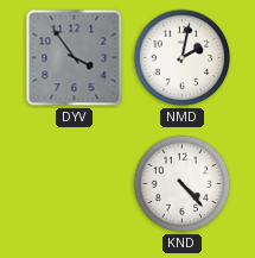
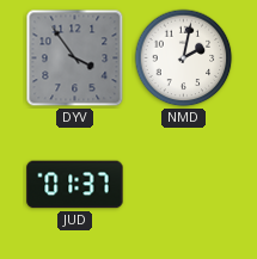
JUD: none -> 01:37
KND: 4:23 -> none
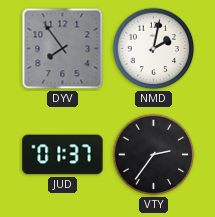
DYV: 3:54 -> 7:54
VTY: none -> 2:36
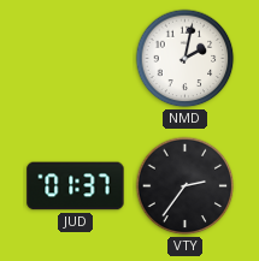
DYV: 7:54 -> none
